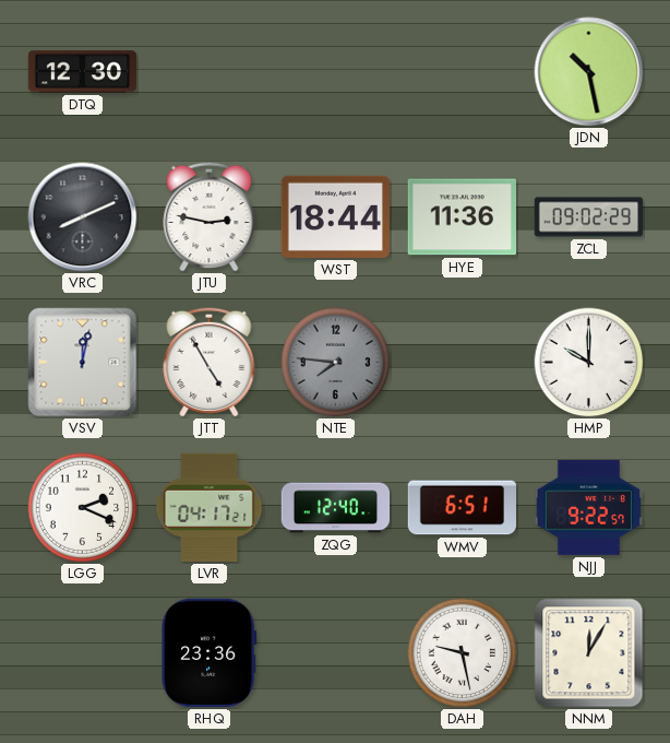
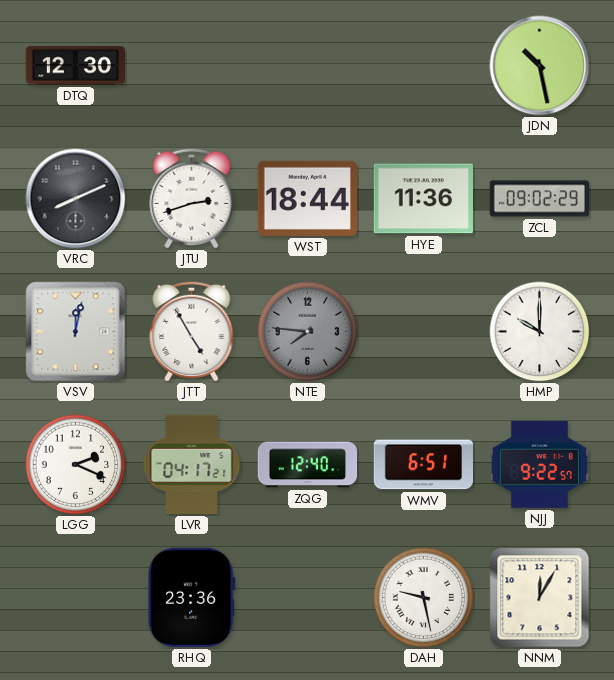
JTU: 2:47 -> 2:42
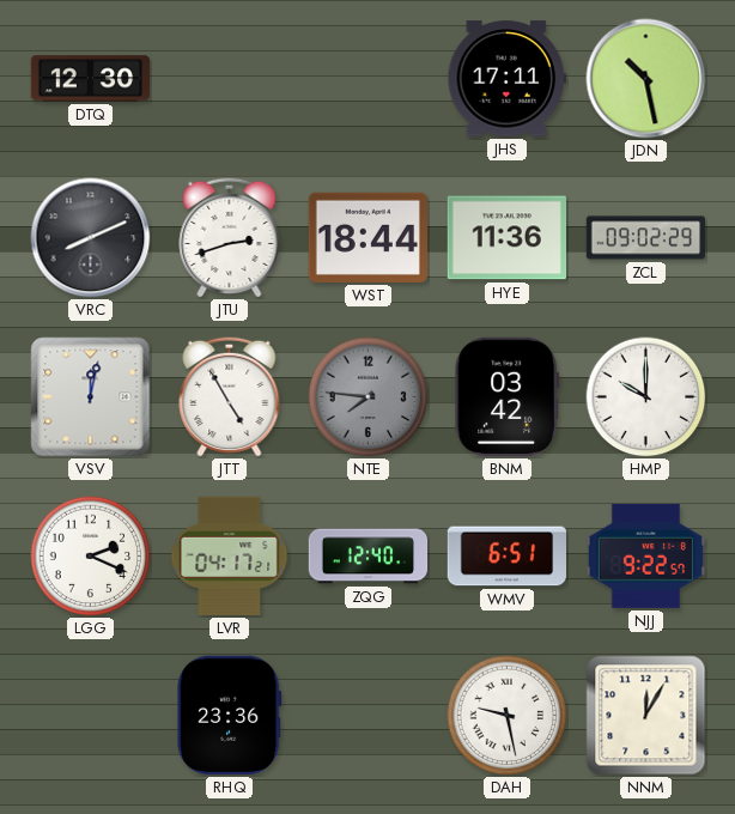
JHS: none -> 17:11
BNM: none -> 03:42
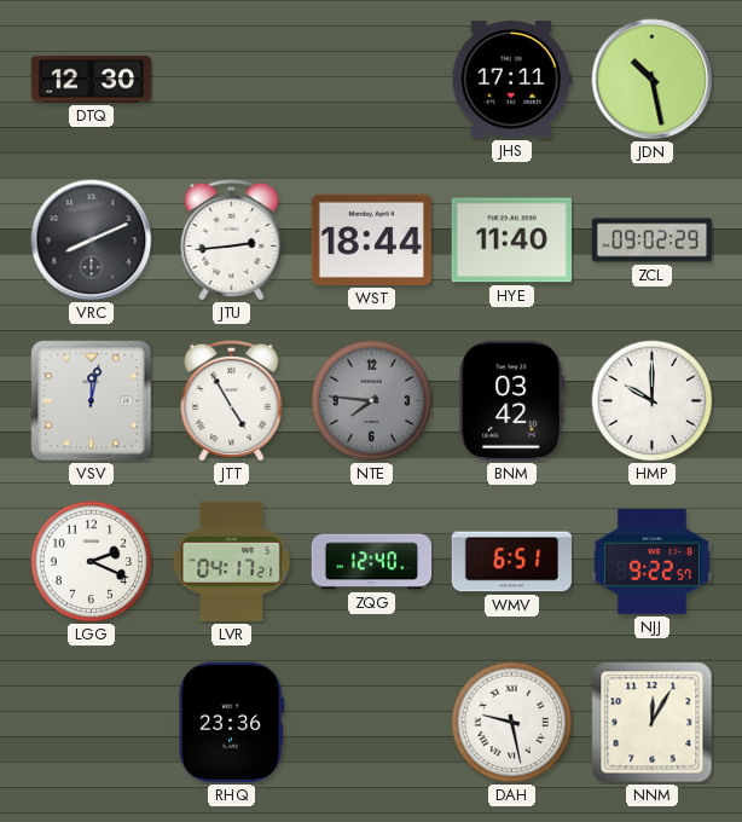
JTU: 2:42 -> 2:44
HYE: 11:36 -> 11:40
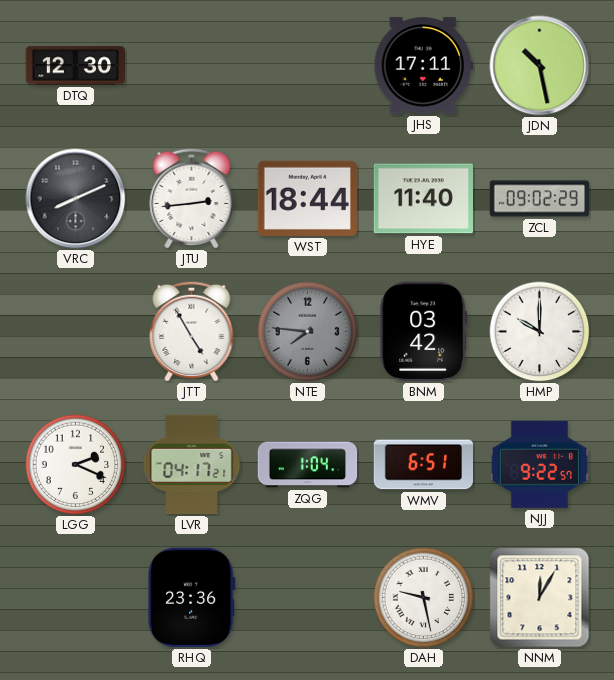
VSV: 12:02 -> none
ZQG: 12:40 -> 1:04
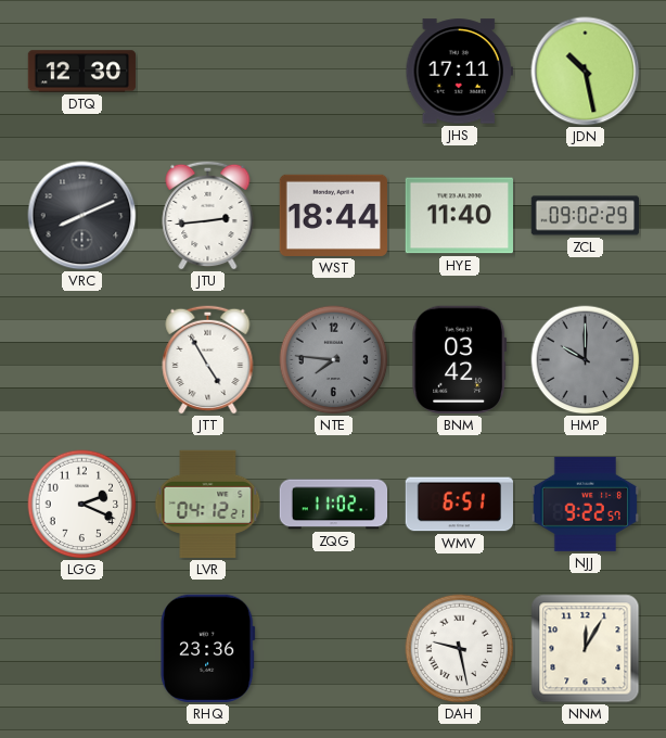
HMP dial: white -> grey
LVR: 04:17 -> 04:12
ZQG: 1:04 -> 11:02
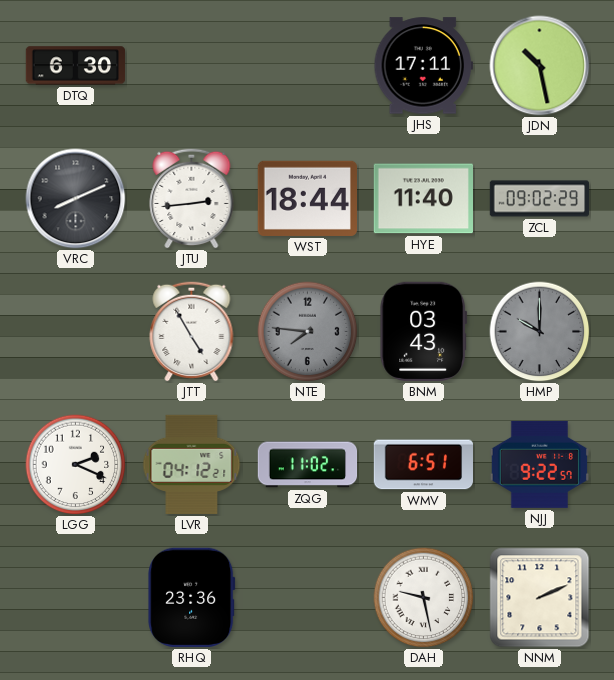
DTQ: 12:30 -> 6:30
BNM: 03:42 -> 03:43
NNM: 12:05 -> 2:11
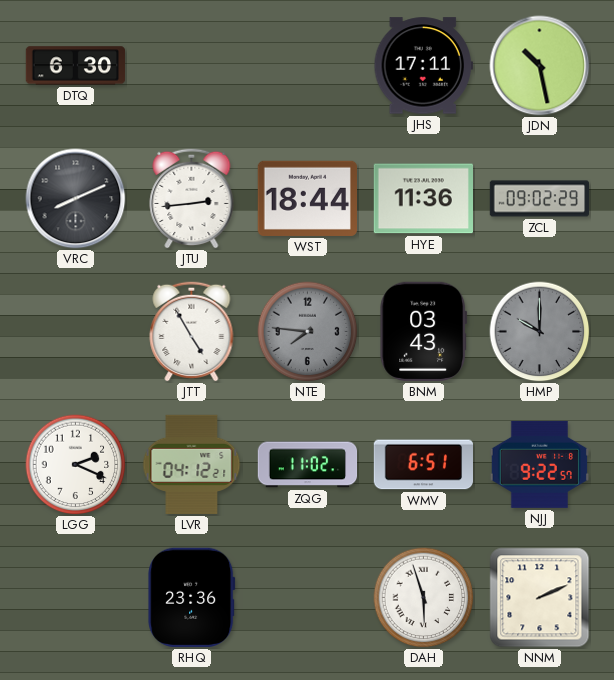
HYE: 11:40 -> 11:36
DAH: 9:28 -> 5:57
